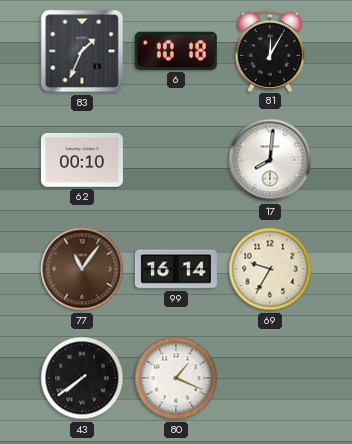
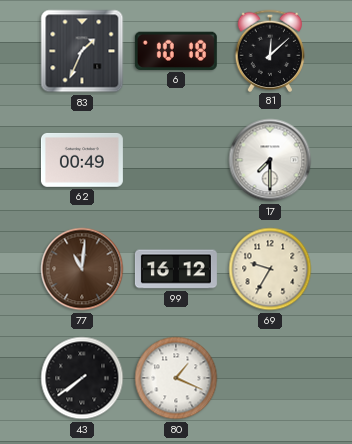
81: 12:05 -> 12:08
62: 00:10 -> 00:49
17: 8:01 -> 7:30
77: 11:06 -> 11:01
99: 16:14 -> 16:12
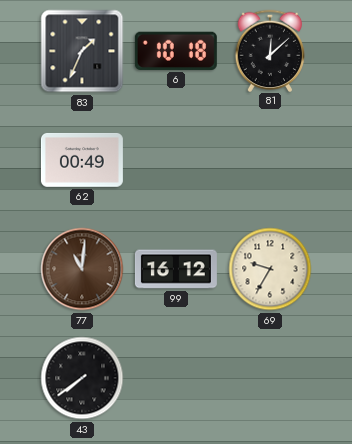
17: 7:30 -> none
80: 1:19 -> none
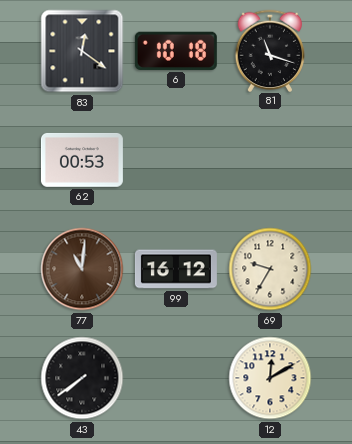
83: 1:34 -> 12:21
81: 12:08 -> 11:18
62: 00:49 -> 00:53
12: none -> 12:10
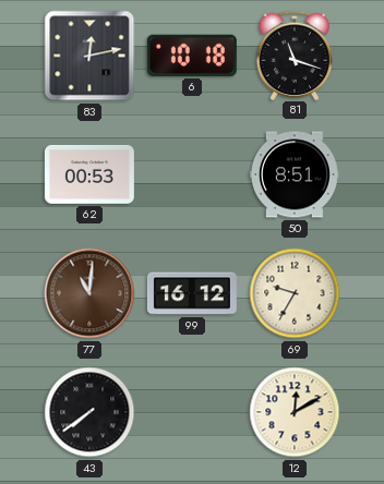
83: 12:21 -> 12:13
50: none -> 8:51
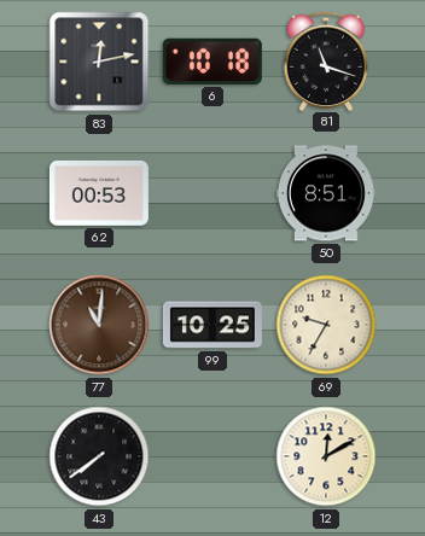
99: 16:12 -> 10:25
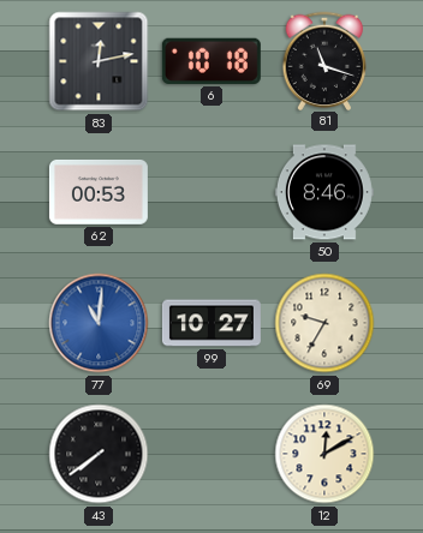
50: 8:51 -> 8:46
77 dial: brown -> blue
99: 10:25 -> 10:27
